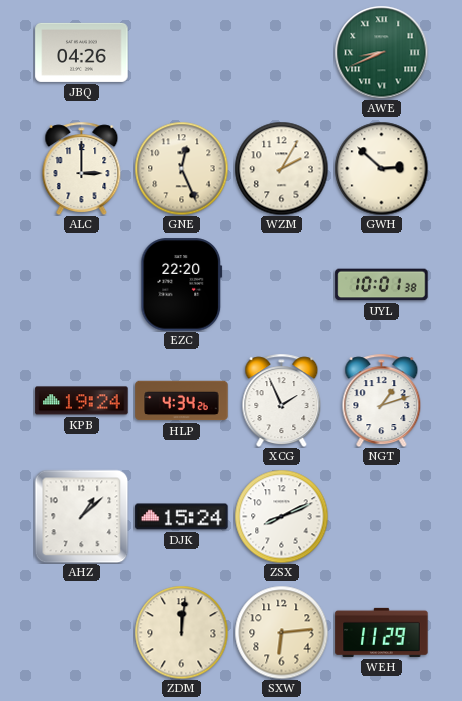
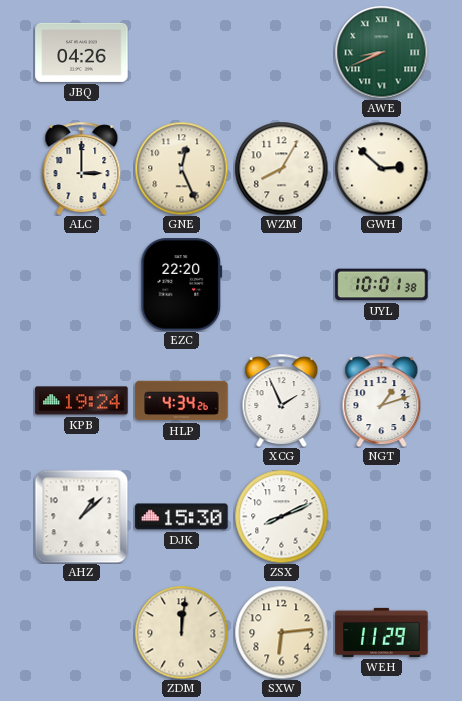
WZM: 2:05 -> 8:05
DJK: 15:24 -> 15:30
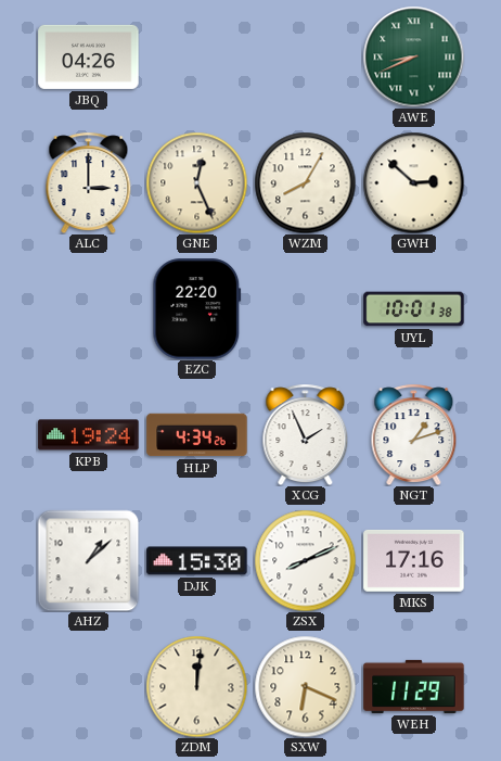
MKS: none -> 17:16
SXW: 6:14 -> 6:19
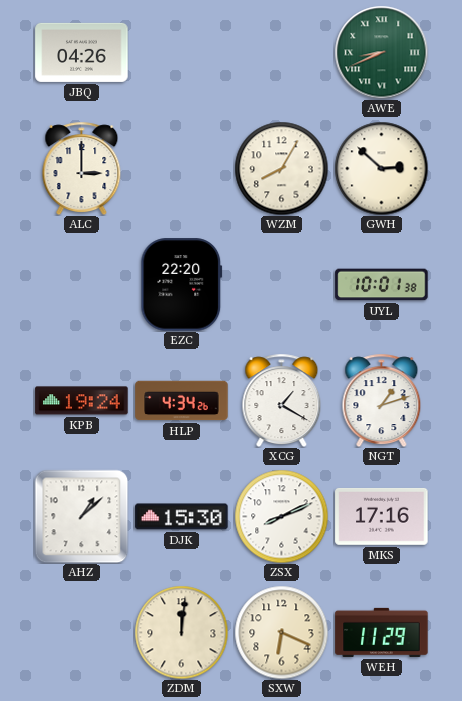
GNE: 12:26 -> none
XCG: 1:56 -> 1:20
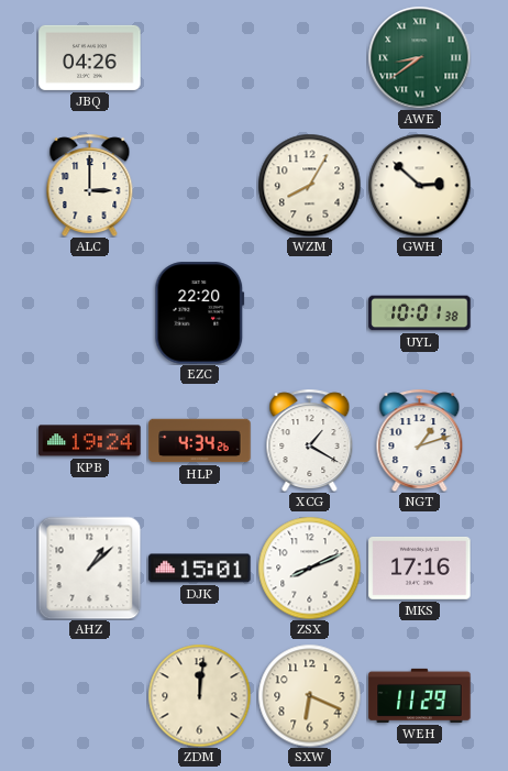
AWE: 8:41 -> 8:39
DJK: 15:30 -> 15:01
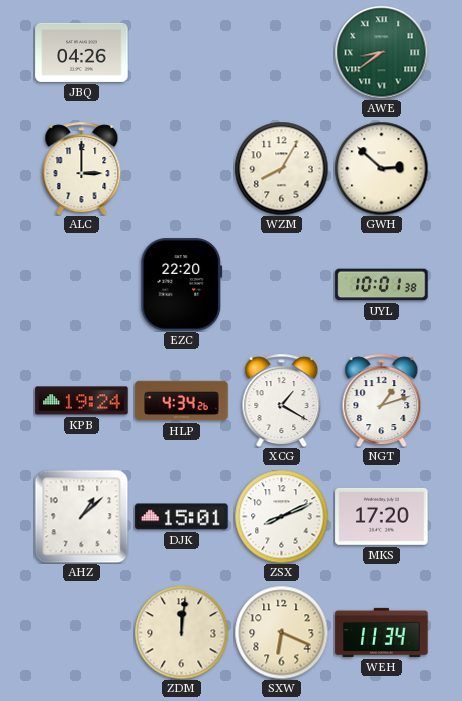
MKS: 17:16 -> 17:20
WEH: 11:29 -> 11:34
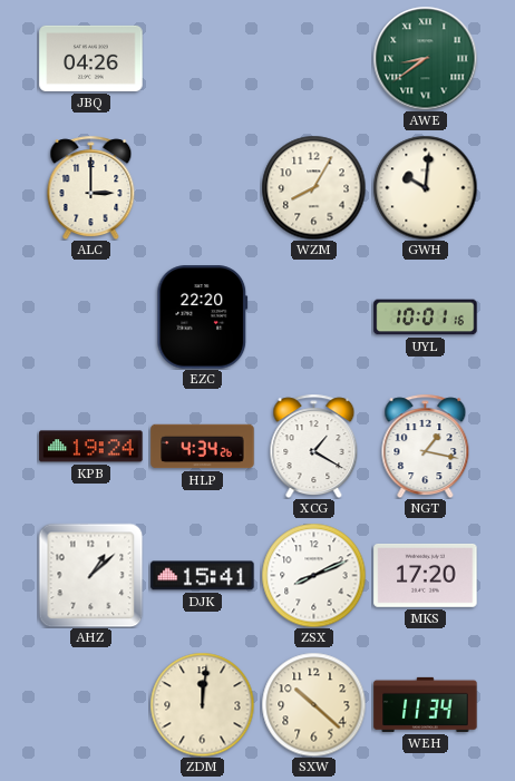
GWH: 2:52 -> 10:01
UYL: 10:01:38 -> 10:01:16
NGT: 1:12 -> 1:17
DJK: 15:01 -> 15:41
SXW: 6:19 -> 10:22
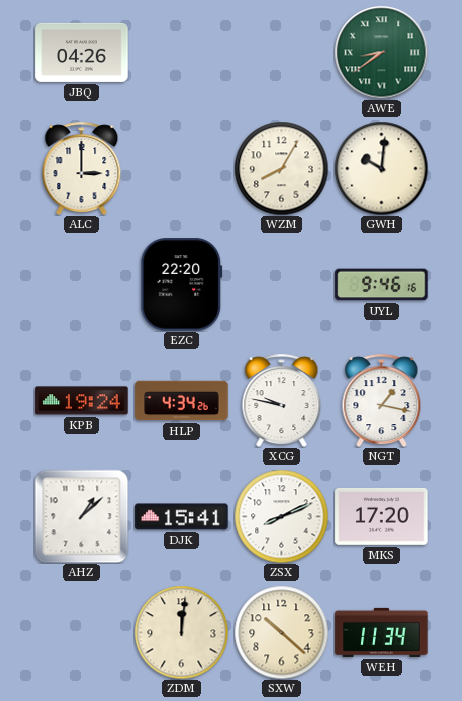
UYL: 10:01 -> 9:46
XCG: 1:20 -> 9:47
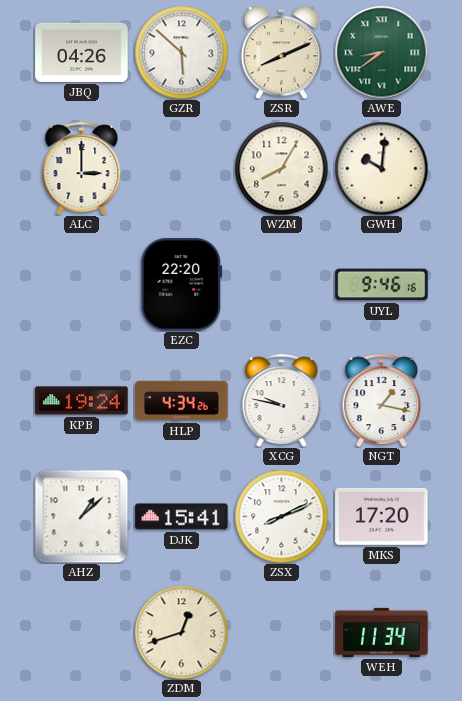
GZR: none -> 5:52
ZSR: none -> 8:11
ZDM: 12:01 -> 12:42
SXW: 10:22 -> none
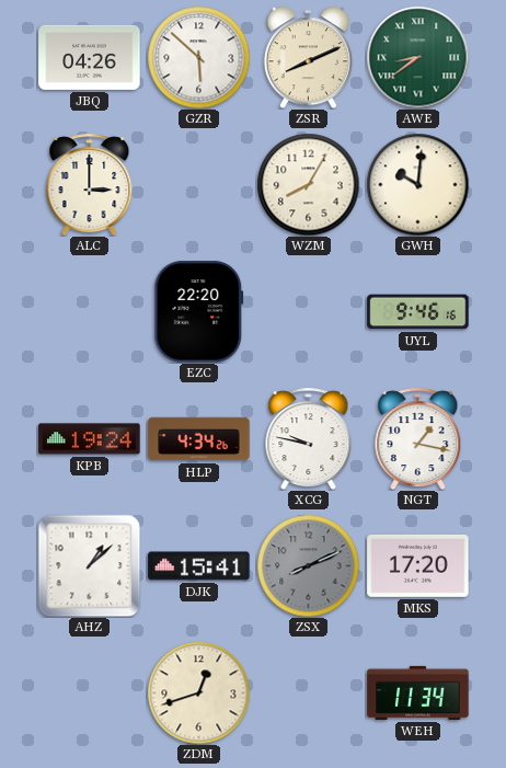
ZSX dial: white -> grey
